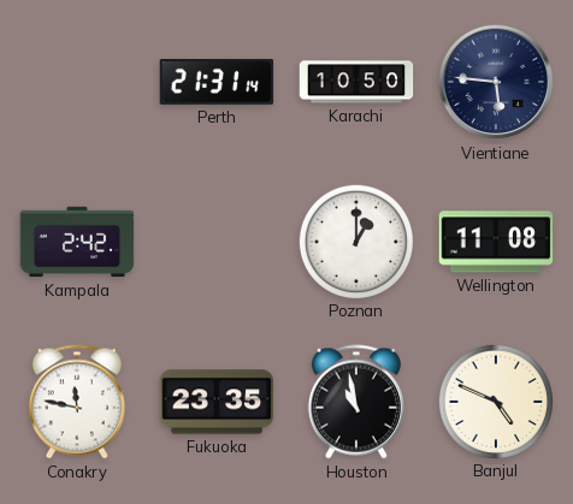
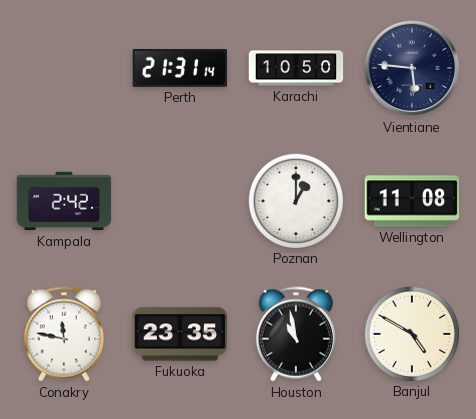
Banjul: 4:49 -> 4:50
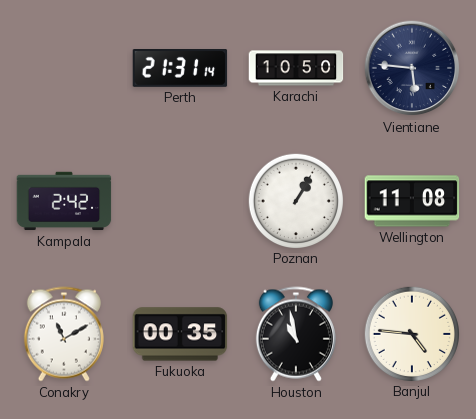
Poznan: 1:00 -> 1:05
Conakry: 11:47 -> 11:10
Fukuoka: 23:35 -> 00:35
Banjul: 4:50 -> 4:46
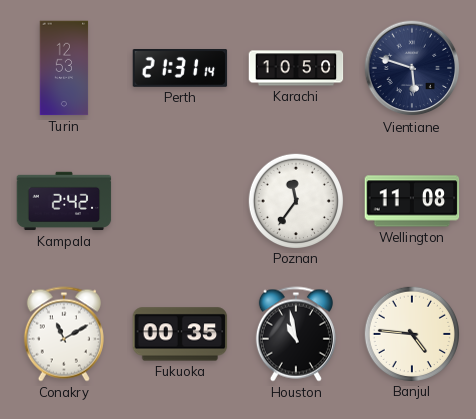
Turin: none -> 12:53
Vientiane: 5:46 -> 5:48
Poznan: 1:05 -> 11:36
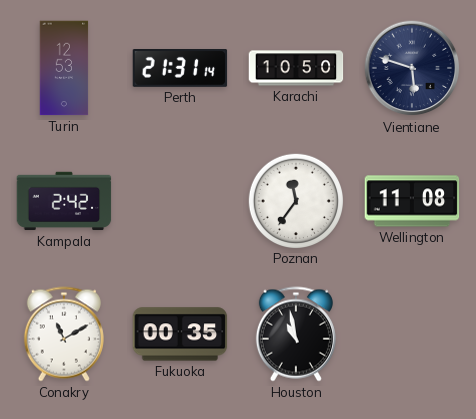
Banjul: 4:46 -> none
